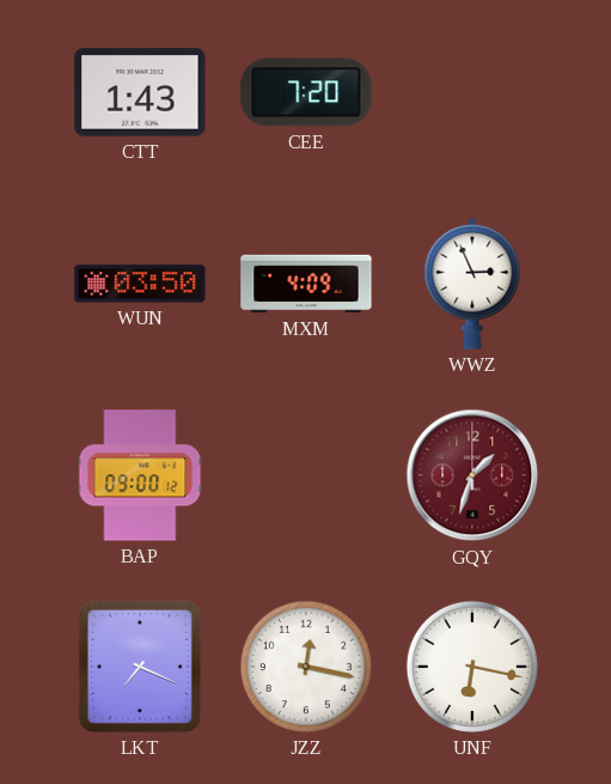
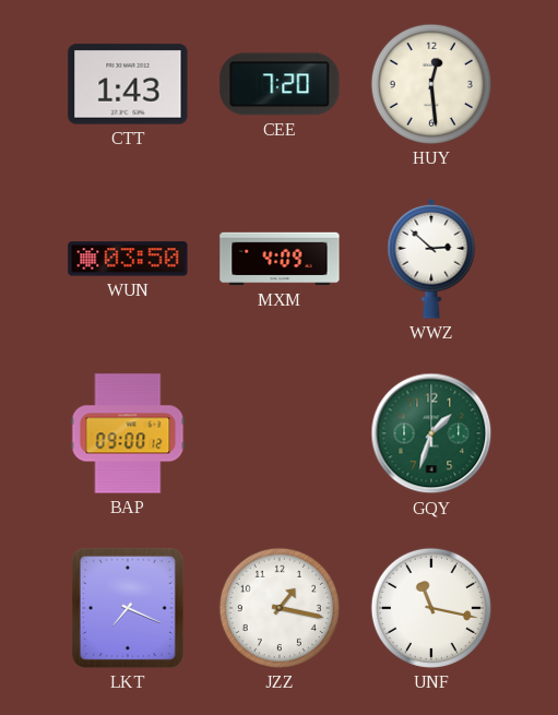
HUY: none -> 12:29
WWZ: 2:56 -> 2:52
GQY dial: burgundy -> green
JZZ: 12:17 -> 1:17
UNF: 6:17 -> 11:17
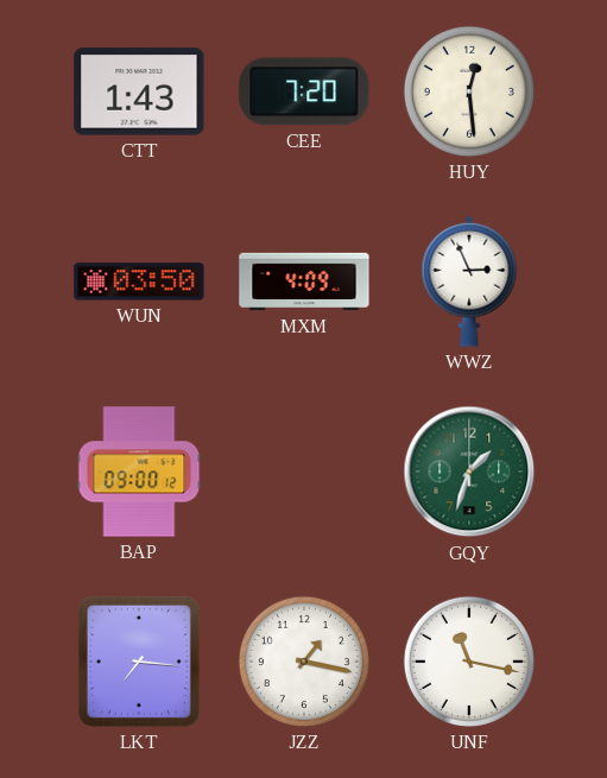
WWZ: 2:52 -> 2:56
LKT: 7:19 -> 7:16
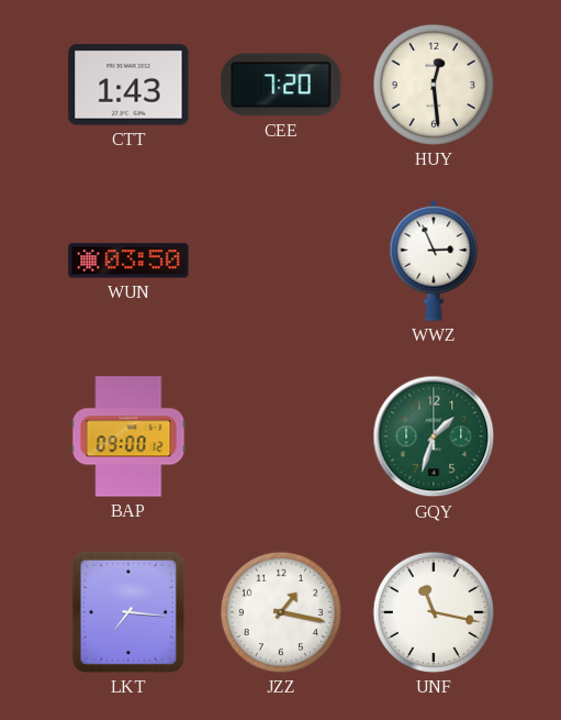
MXM: 4:09 -> none
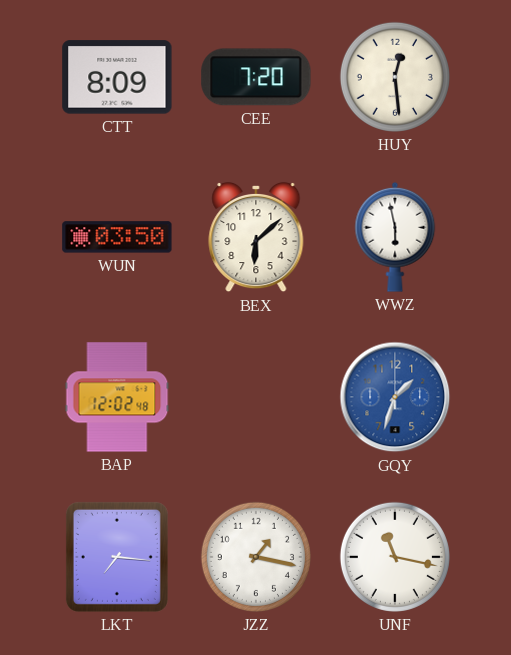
CTT: 1:43 -> 8:09
BEX: none -> 6:08
WWZ: 2:56 -> 5:58
BAP: 09:00 -> 12:02
GQY dial: green -> blue
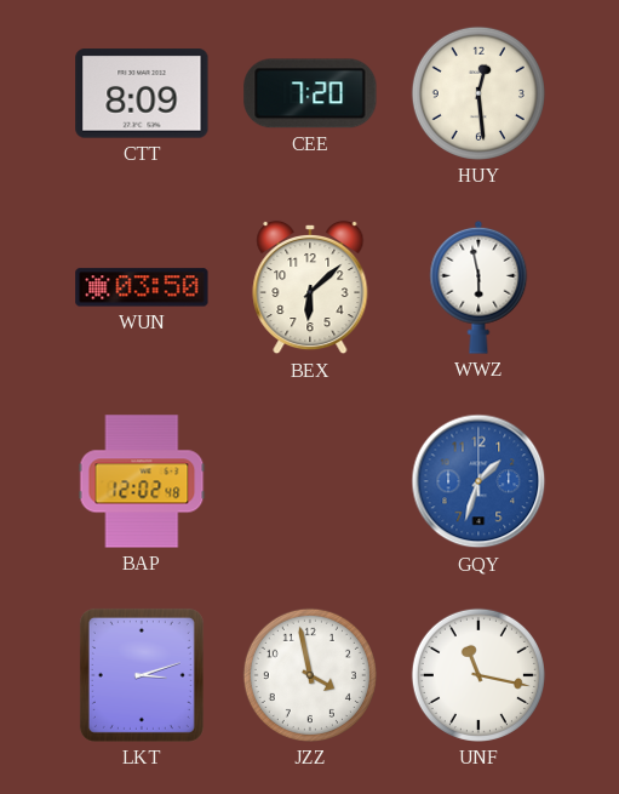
LKT: 7:16 -> 3:12
JZZ: 1:17 -> 3:58
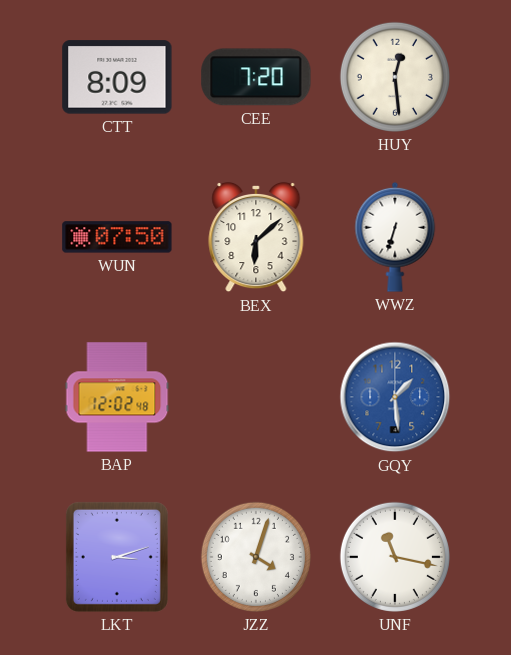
WUN: 03:50 -> 07:50
WWZ: 5:58 -> 6:33
GQY: 1:33 -> 1:29
JZZ: 3:58 -> 4:03
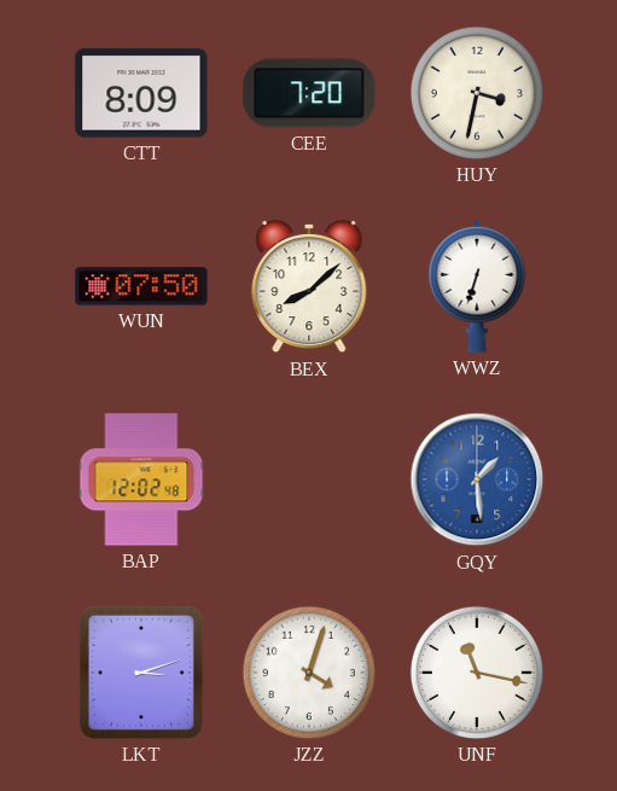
HUY: 12:29 -> 3:32
BEX: 6:08 -> 8:08
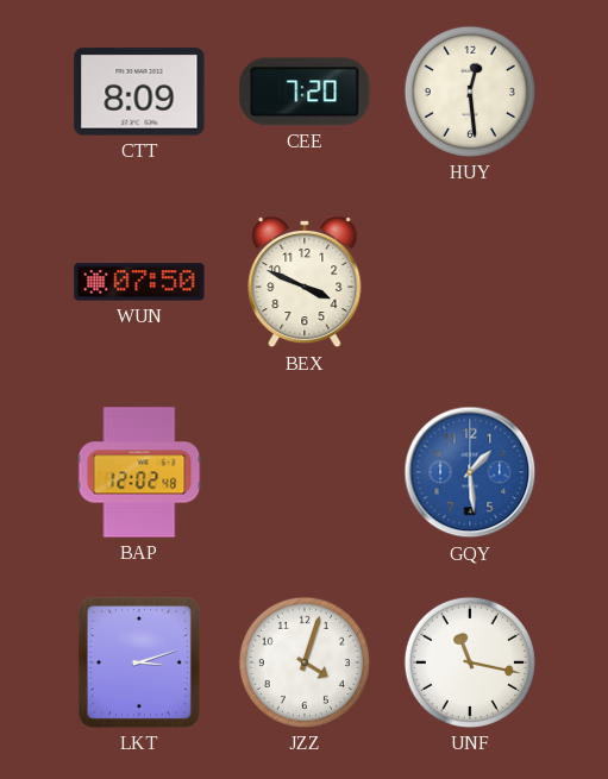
HUY: 3:32 -> 12:29
BEX: 8:08 -> 3:49
WWZ: 6:33 -> none
